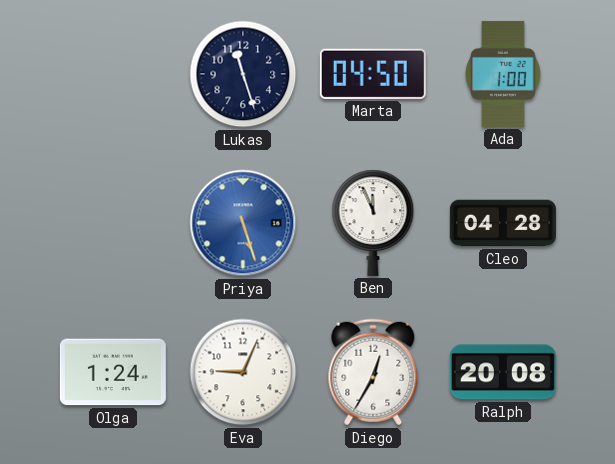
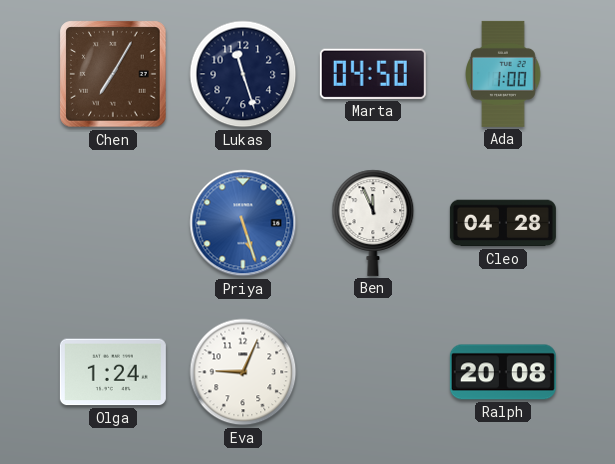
Chen: none -> 7:05
Diego: 12:35 -> none
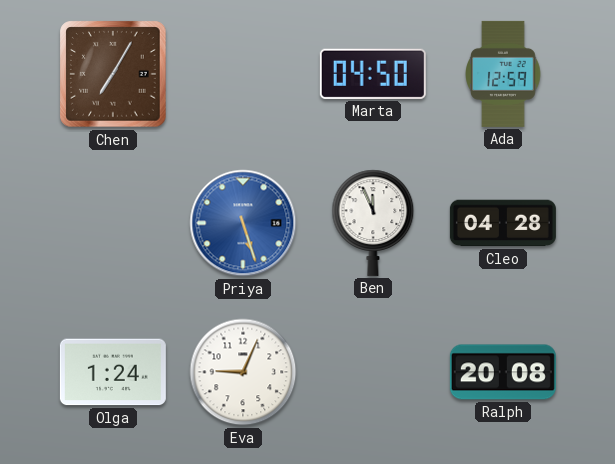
Lukas: 11:27 -> none
Ada: 1:00 -> 12:59
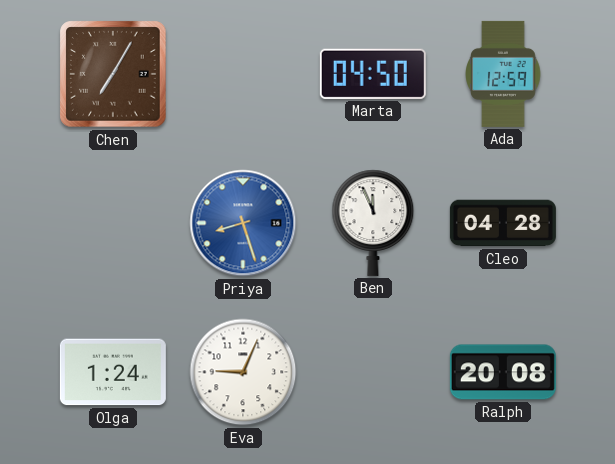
Priya: 5:27 -> 8:27
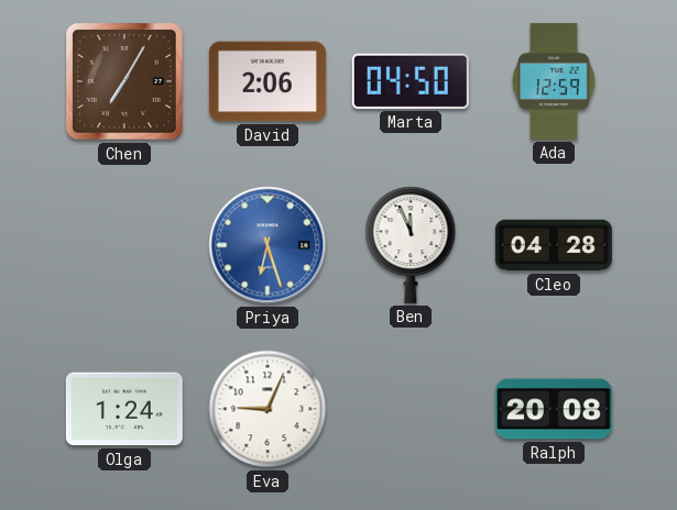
David: none -> 2:06
Priya: 8:27 -> 6:27
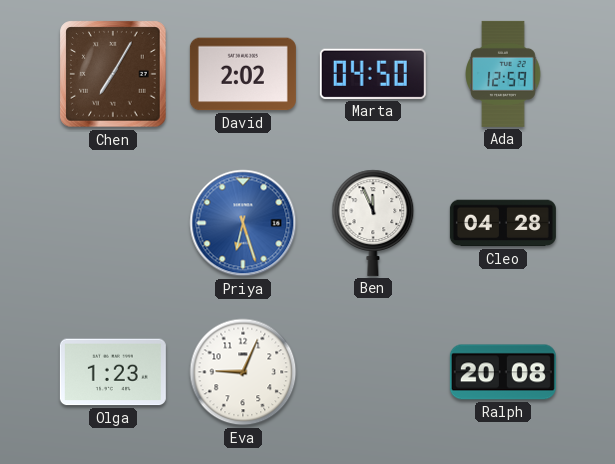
David: 2:06 -> 2:02
Olga: 1:24 -> 1:23
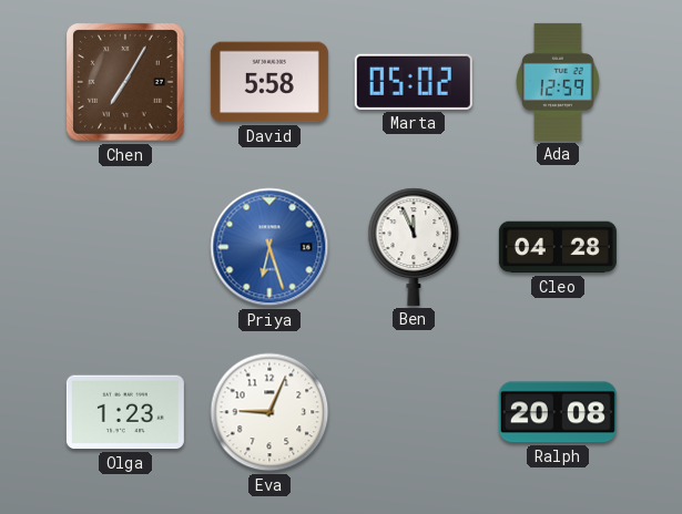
David: 2:02 -> 5:58
Marta: 04:50 -> 05:02
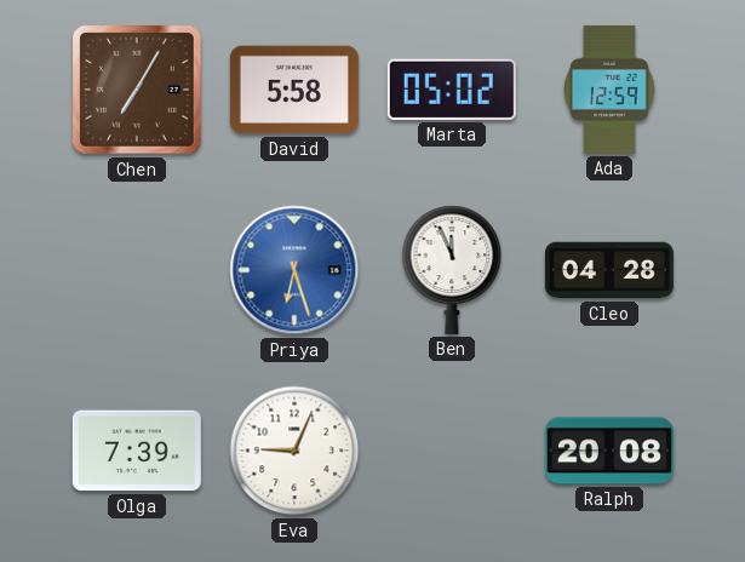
Olga: 1:23 -> 7:39
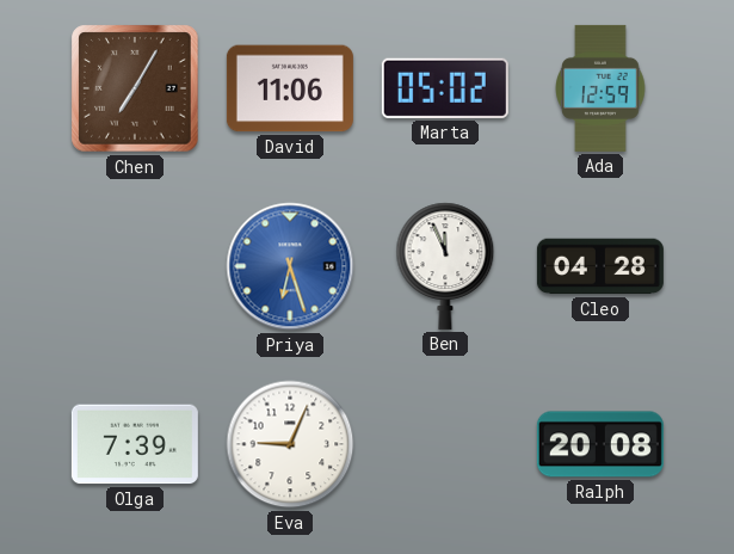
David: 5:58 -> 11:06
